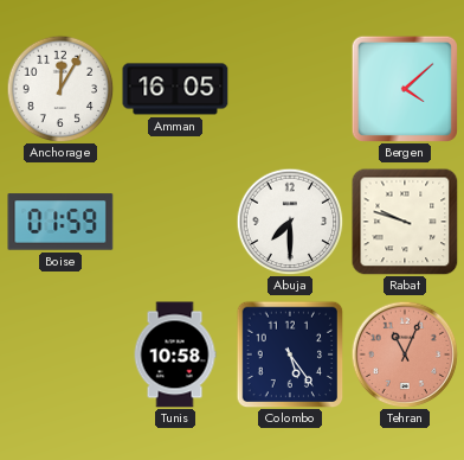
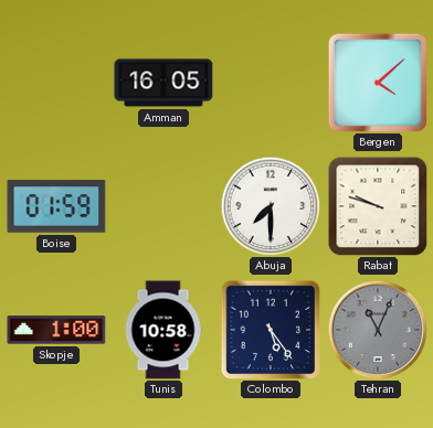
Anchorage: 12:05 -> none
Skopje: none -> 1:00
Tehran dial: salmon -> grey
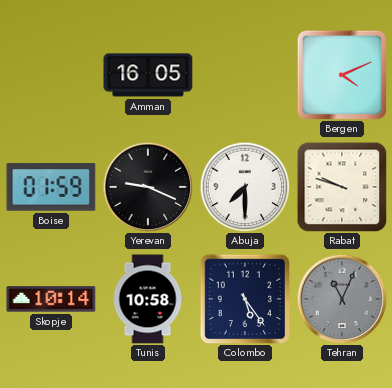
Bergen: 4:08 -> 4:11
Yerevan: none -> 9:19
Skopje: 1:00 -> 10:14
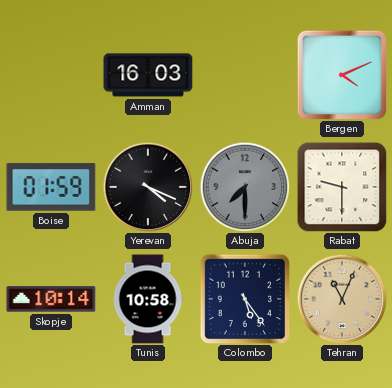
Amman: 16:05 -> 16:03
Yerevan: 9:19 -> 4:19
Abuja dial: white -> grey
Rabat: 9:48 -> 9:30
Tehran dial: grey -> champagne
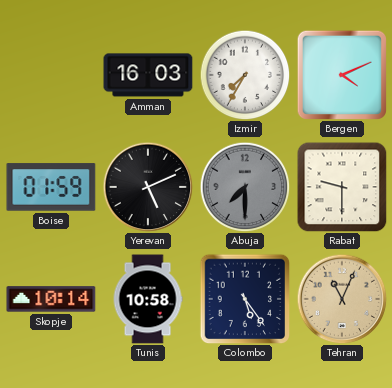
Izmir: none -> 7:35
Yerevan: 4:19 -> 5:11
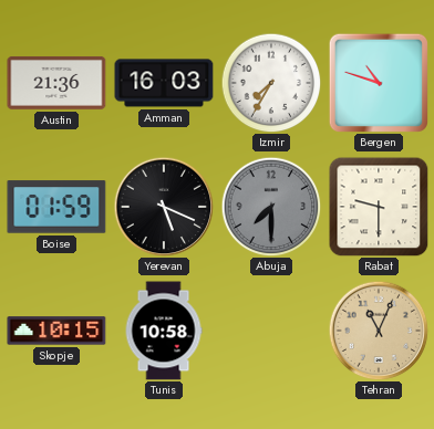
Austin: none -> 21:36
Bergen: 4:11 -> 10:48
Yerevan: 5:11 -> 5:19
Skopje: 10:14 -> 10:15
Colombo: 5:24 -> none
